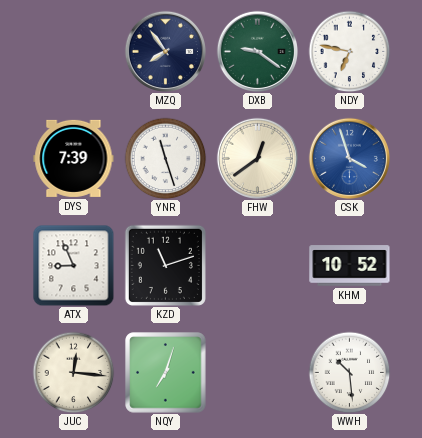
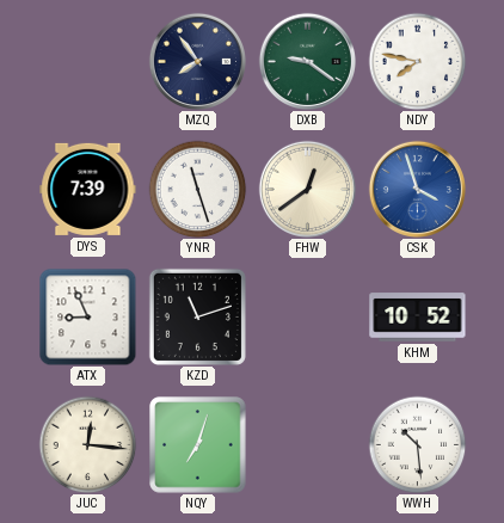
NDY: 6:47 -> 7:47
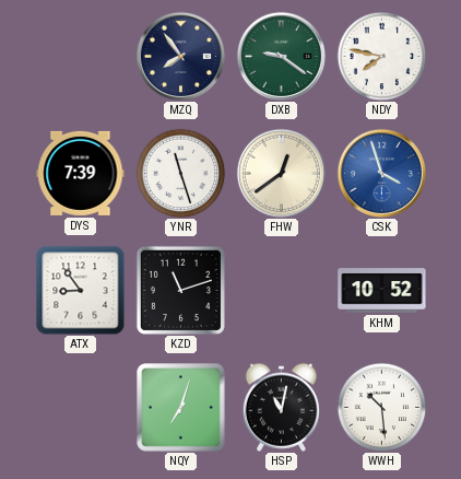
ATX: 8:56 -> 8:54
JUC: 12:16 -> none
HSP: none -> 11:02
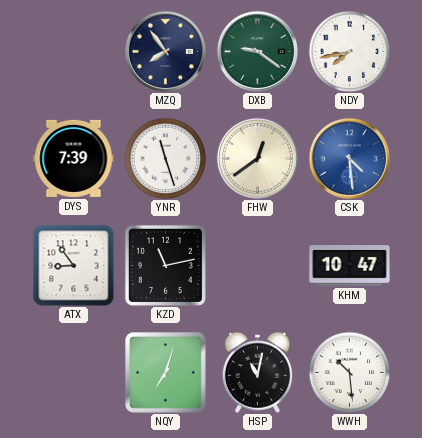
NDY: 7:47 -> 7:43
CSK: 3:57 -> 4:29
KZD: 11:12 -> 11:13
KHM: 10:52 -> 10:47
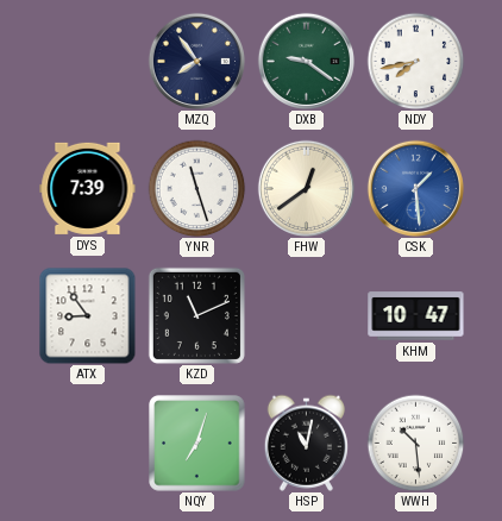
CSK: 4:29 -> 1:29
KZD: 11:13 -> 11:11
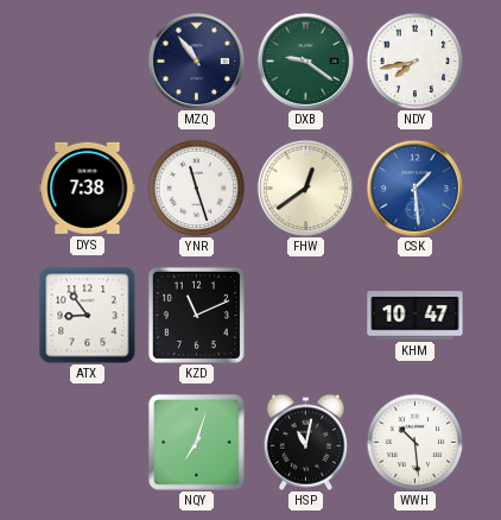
MZQ: 7:54 -> 10:54
DYS: 7:39 -> 7:38
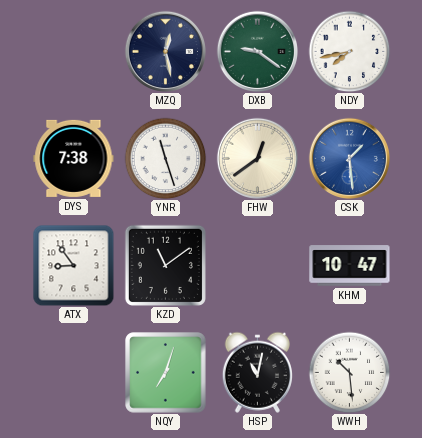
MZQ: 10:54 -> 12:28
KZD: 11:11 -> 11:09
